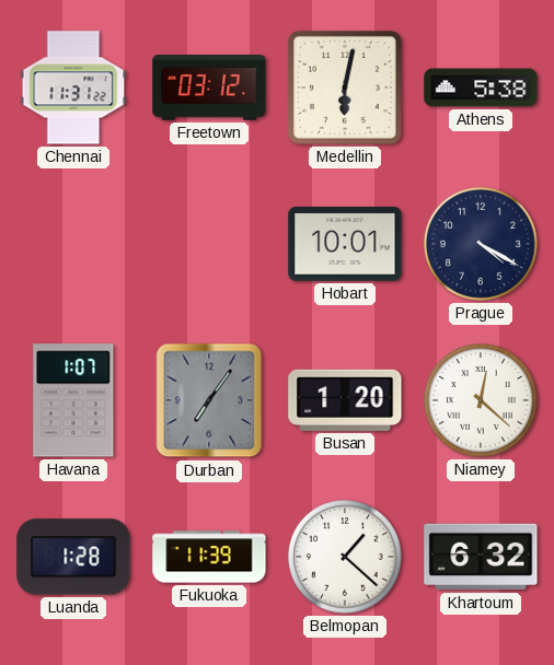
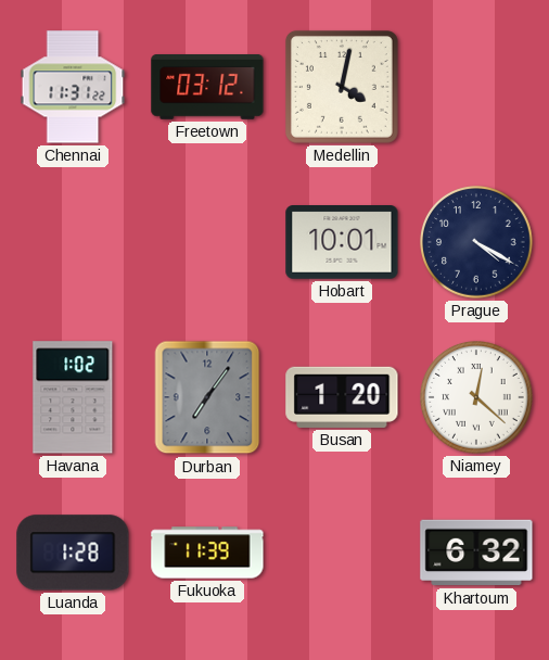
Medellin: 6:02 -> 4:02
Athens: 5:38 -> none
Havana: 1:07 -> 1:02
Belmopan: 1:22 -> none
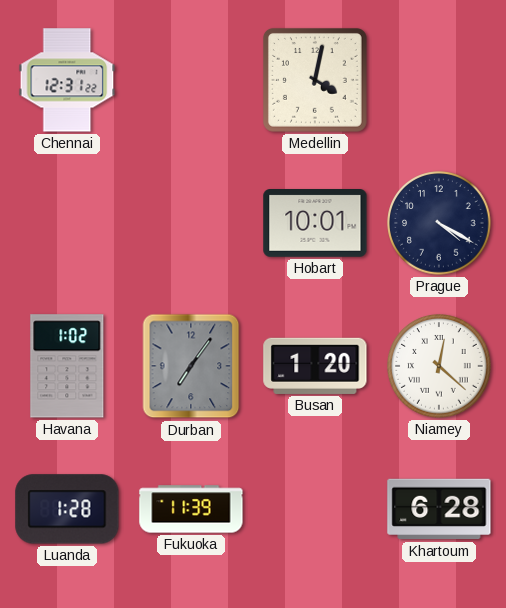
Chennai: 11:31 -> 12:31
Freetown: 03:12 -> none
Khartoum: 6:32 -> 6:28
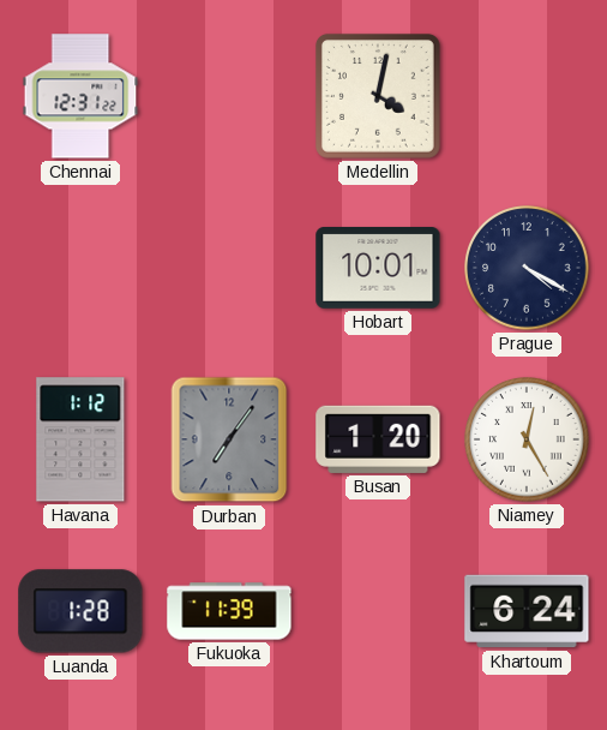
Havana: 1:02 -> 1:12
Niamey: 12:22 -> 12:25
Khartoum: 6:28 -> 6:24
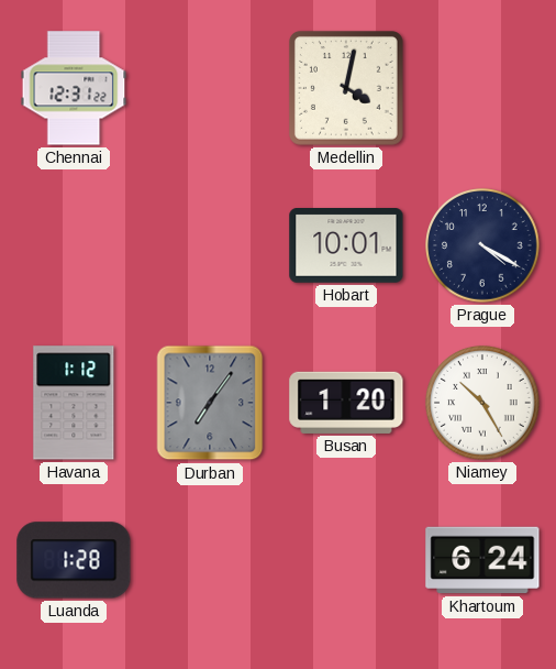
Niamey: 12:25 -> 10:25
Fukuoka: 11:39 -> none
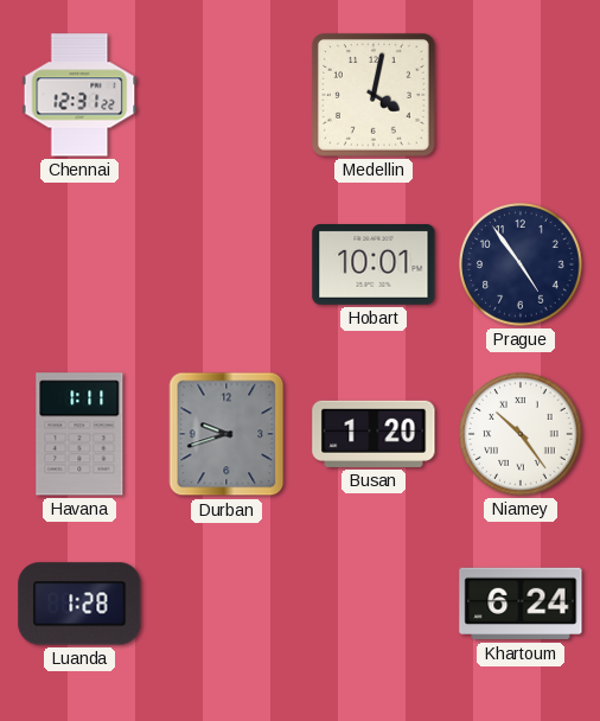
Prague: 4:20 -> 4:54
Havana: 1:12 -> 1:11
Durban: 7:06 -> 9:42
Niamey: 10:25 -> 10:24
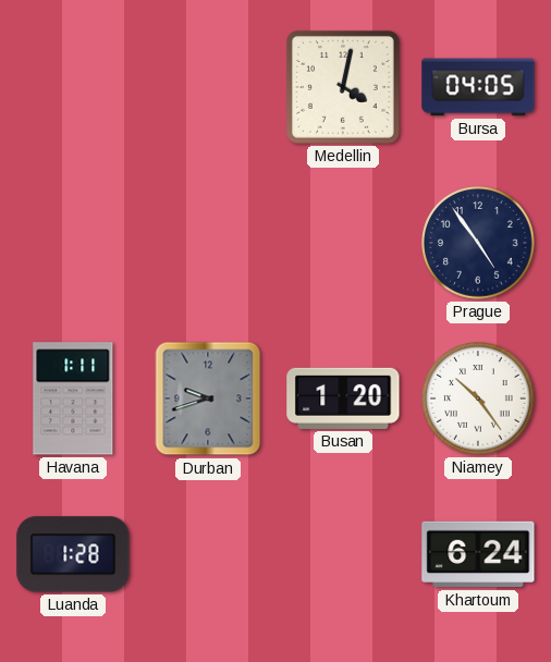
Chennai: 12:31 -> none
Bursa: none -> 04:05
Hobart: 10:01 -> none
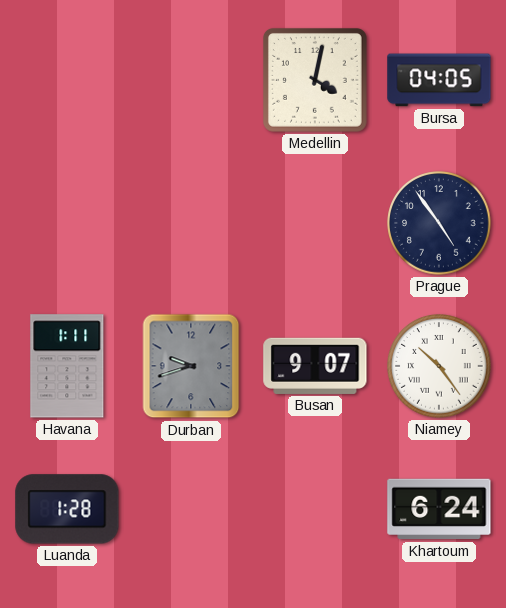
Busan: 1:20 -> 9:07
